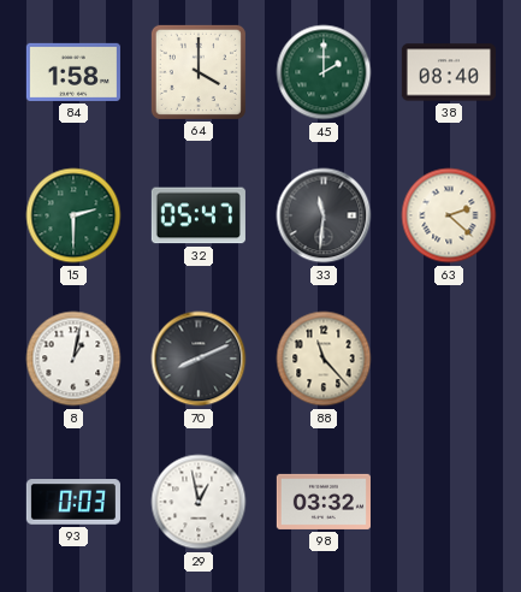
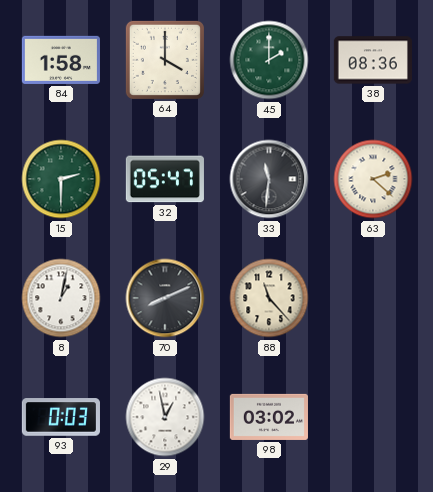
38: 08:40 -> 08:36
98: 03:32 -> 03:02
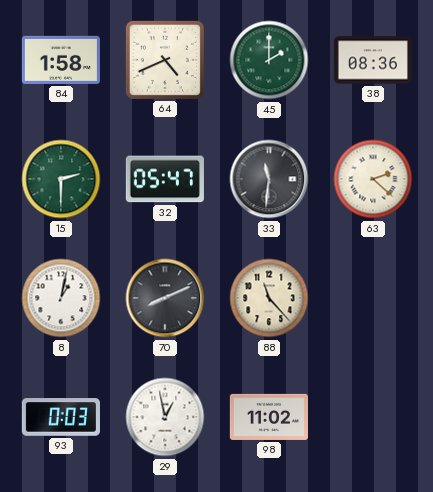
64: 4:00 -> 4:41
98: 03:02 -> 11:02
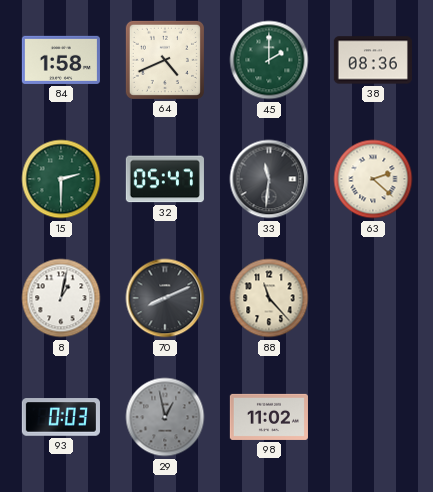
29 dial: white -> grey
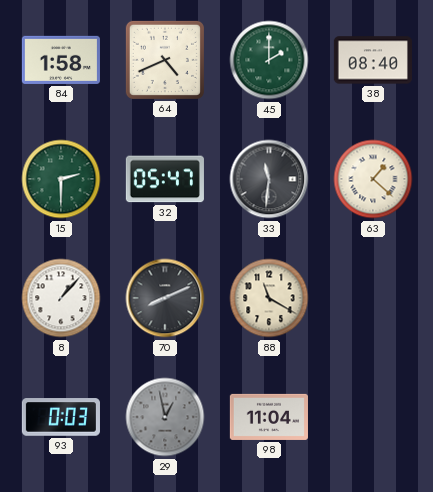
38: 08:36 -> 08:40
63: 2:22 -> 1:22
8: 1:02 -> 1:07
88: 11:23 -> 11:20
98: 11:02 -> 11:04
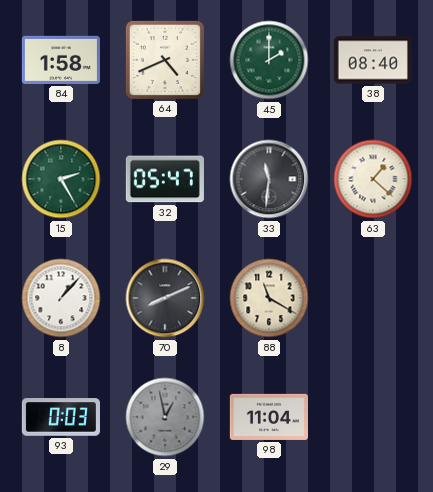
15: 2:30 -> 2:25
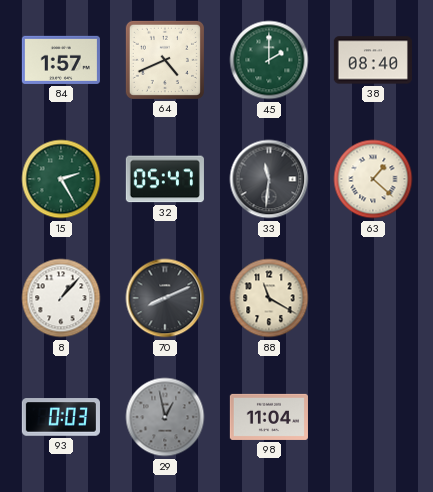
84: 1:58 -> 1:57
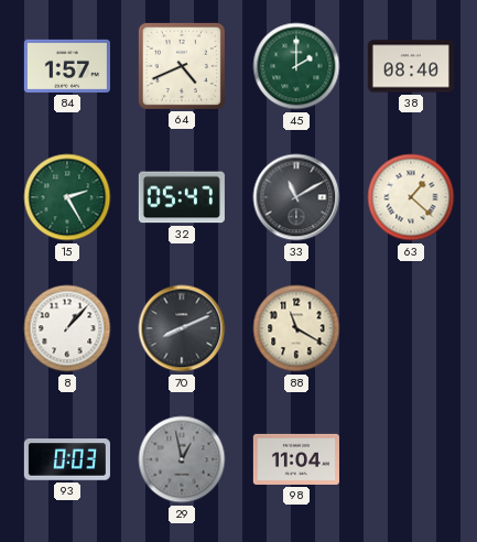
33: 11:31 -> 11:10
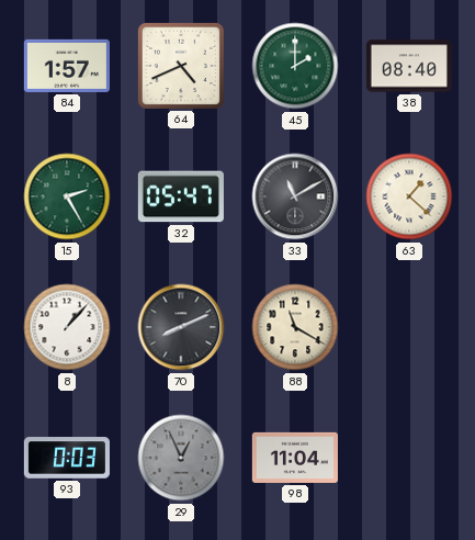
29: 12:58 -> 12:56
